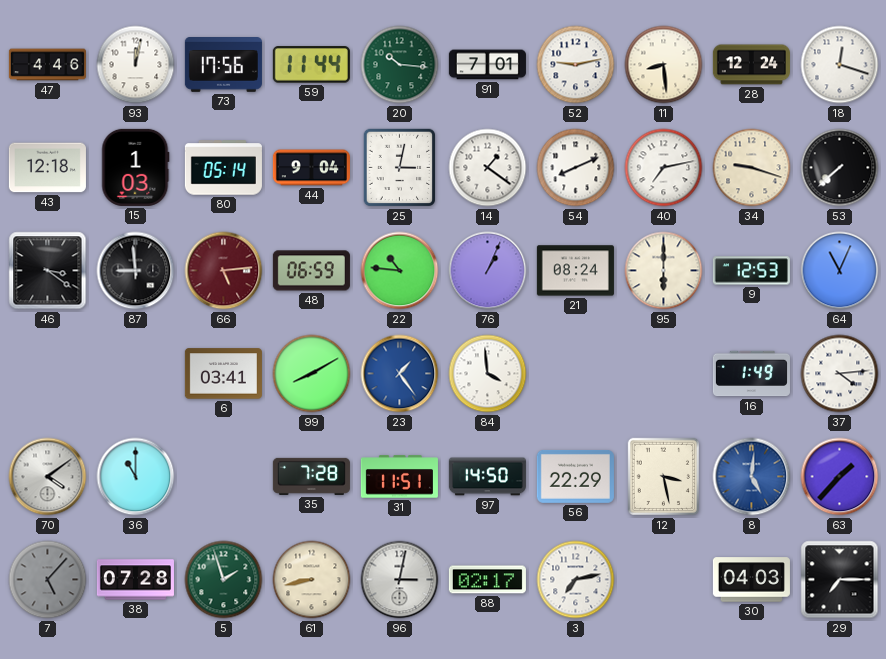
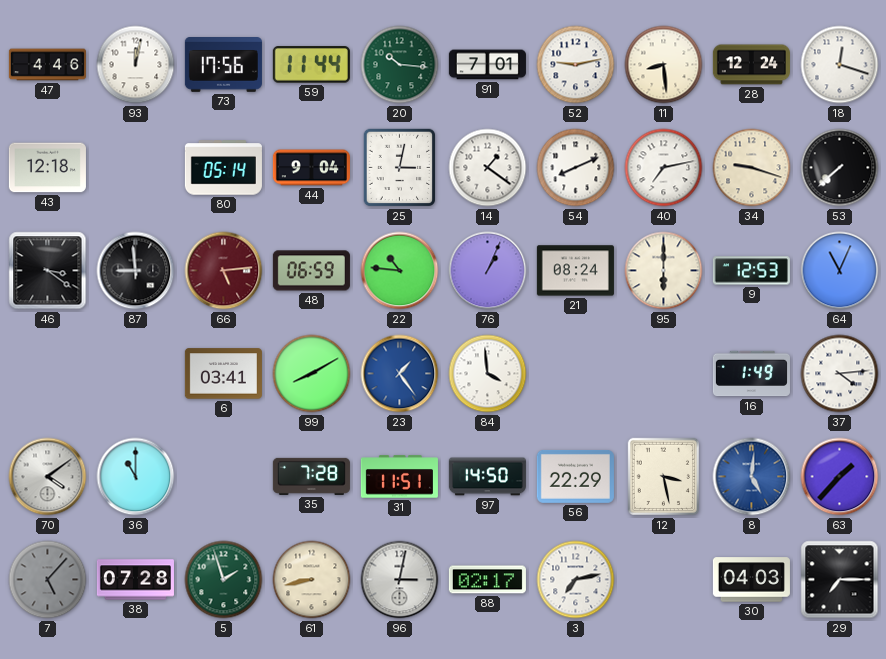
15: 1:03 -> none
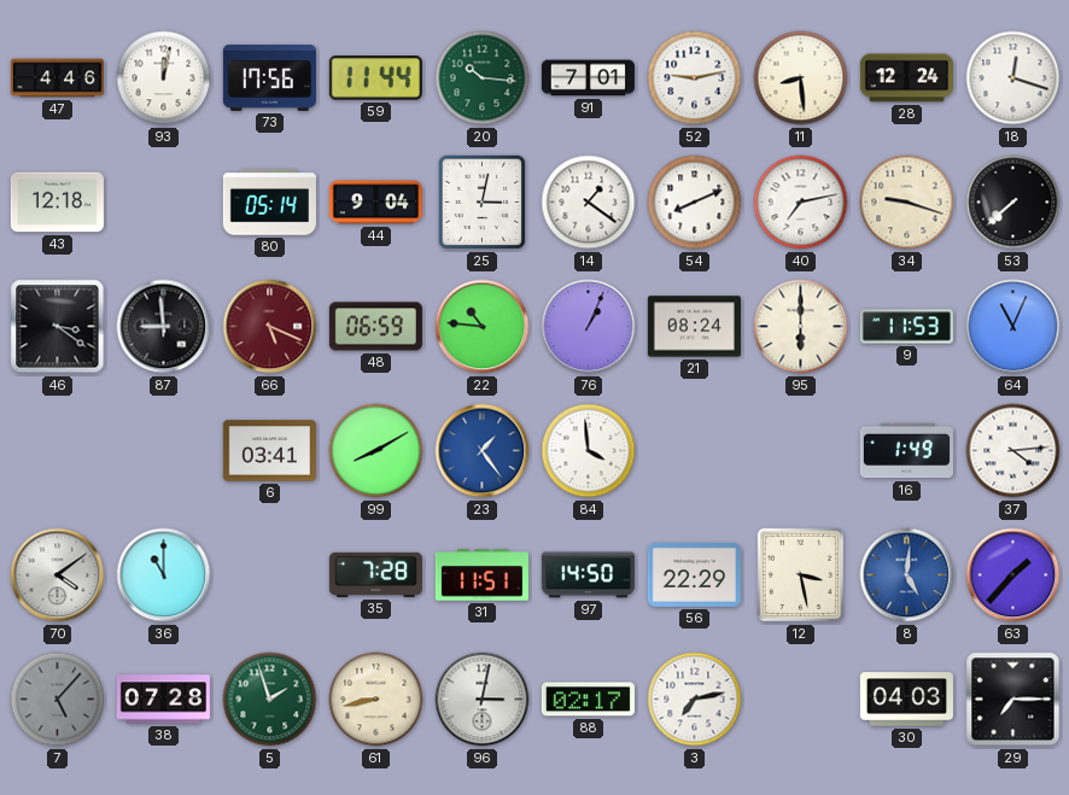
66: 5:14 -> 5:19
9: 12:53 -> 11:53
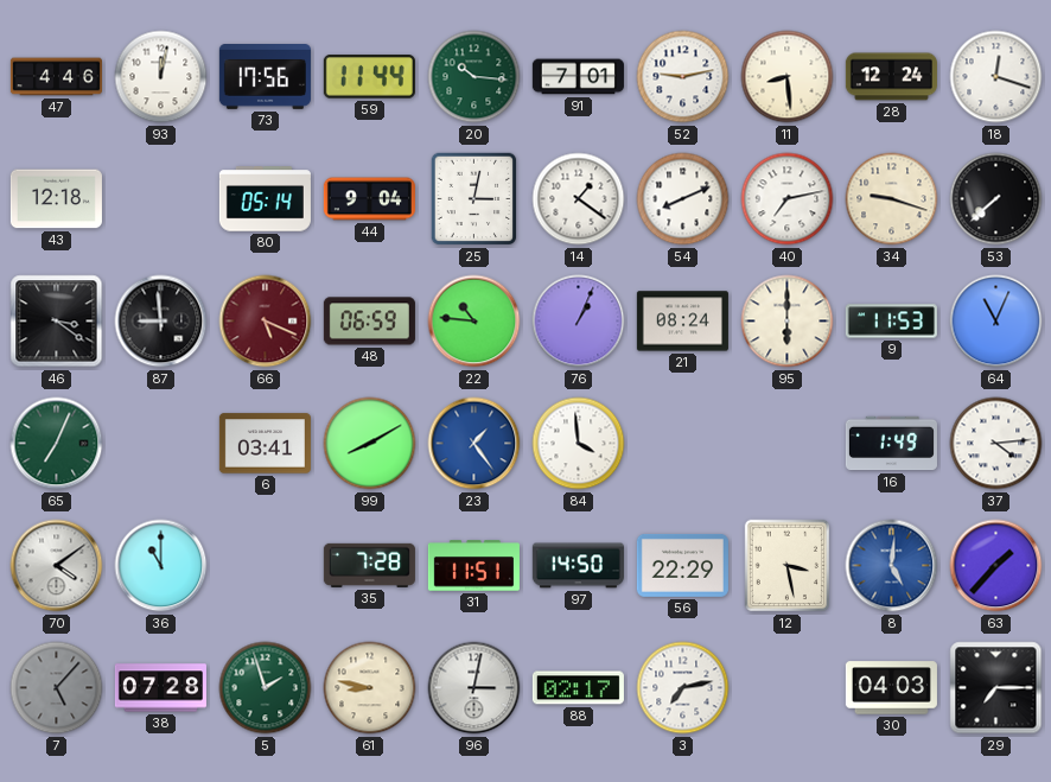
65: none -> 7:04
61: 8:43 -> 8:47
